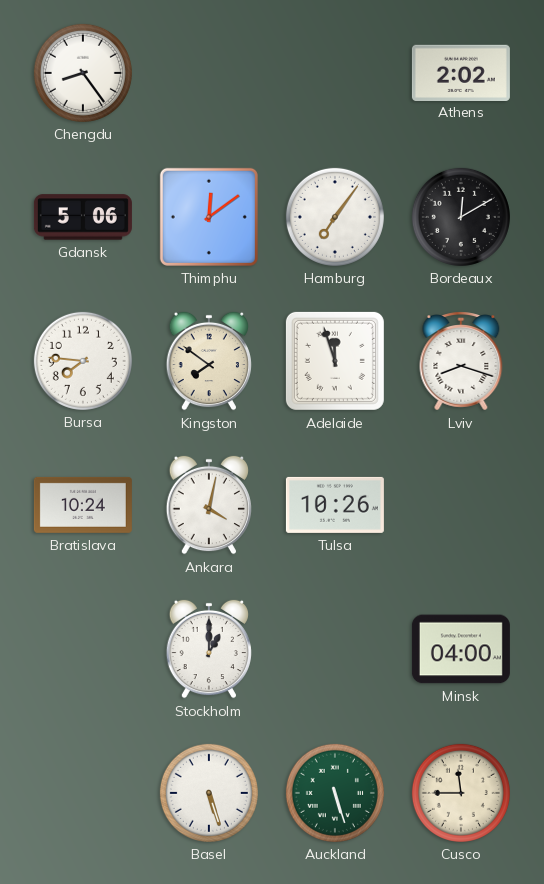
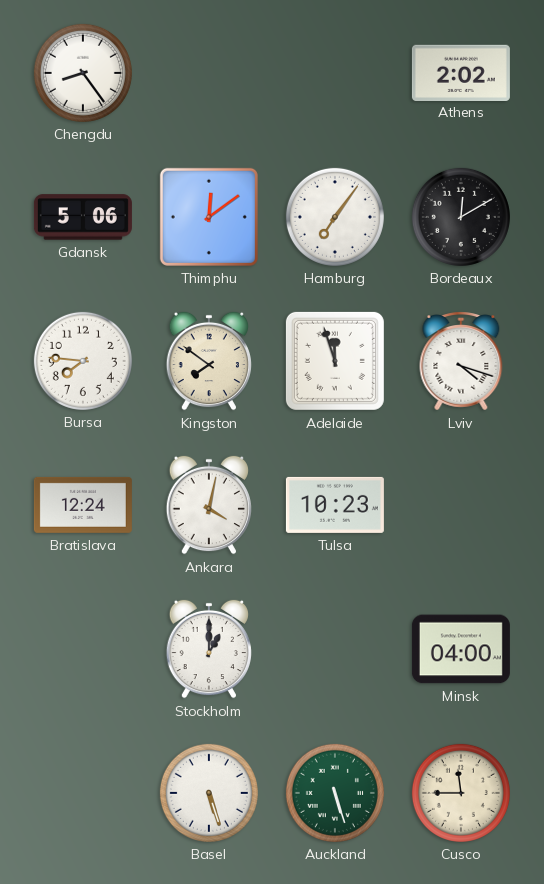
Lviv: 8:18 -> 4:18
Bratislava: 10:24 -> 12:24
Tulsa: 10:26 -> 10:23
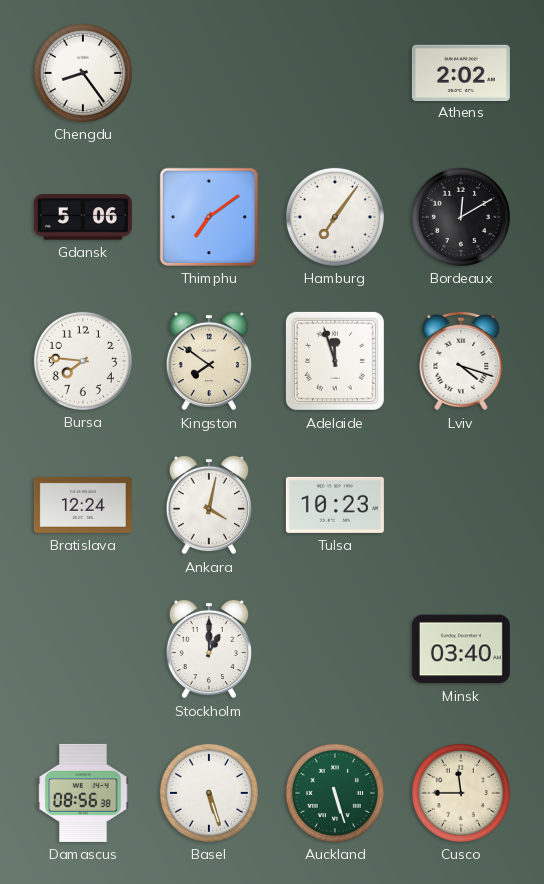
Thimphu: 12:09 -> 7:09
Minsk: 04:00 -> 03:40
Damascus: none -> 08:56
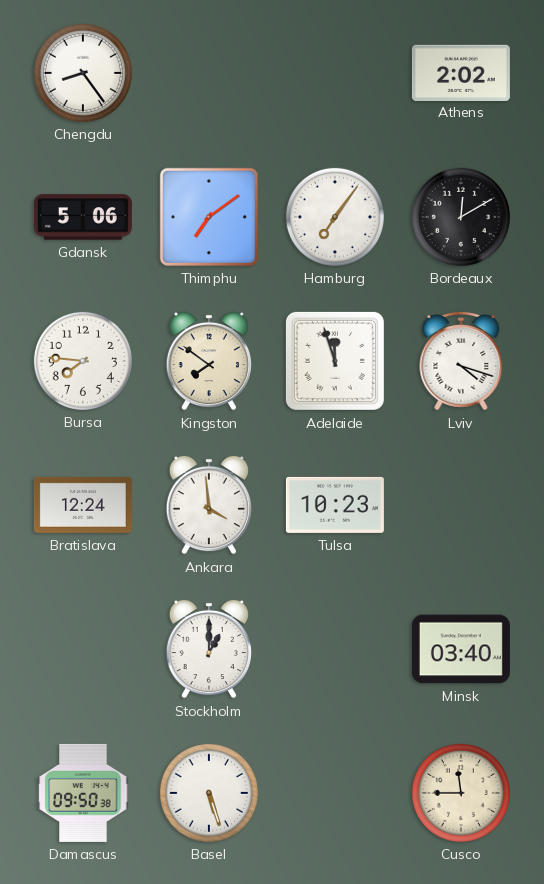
Ankara: 4:02 -> 3:59
Damascus: 08:56 -> 09:50
Auckland: 5:27 -> none
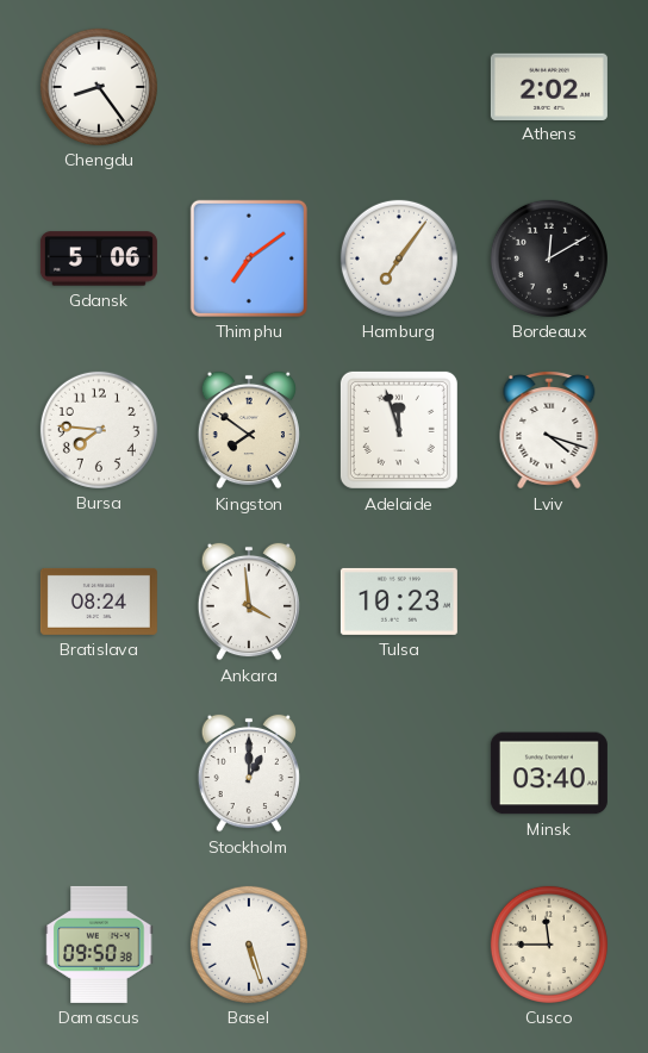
Bratislava: 12:24 -> 08:24
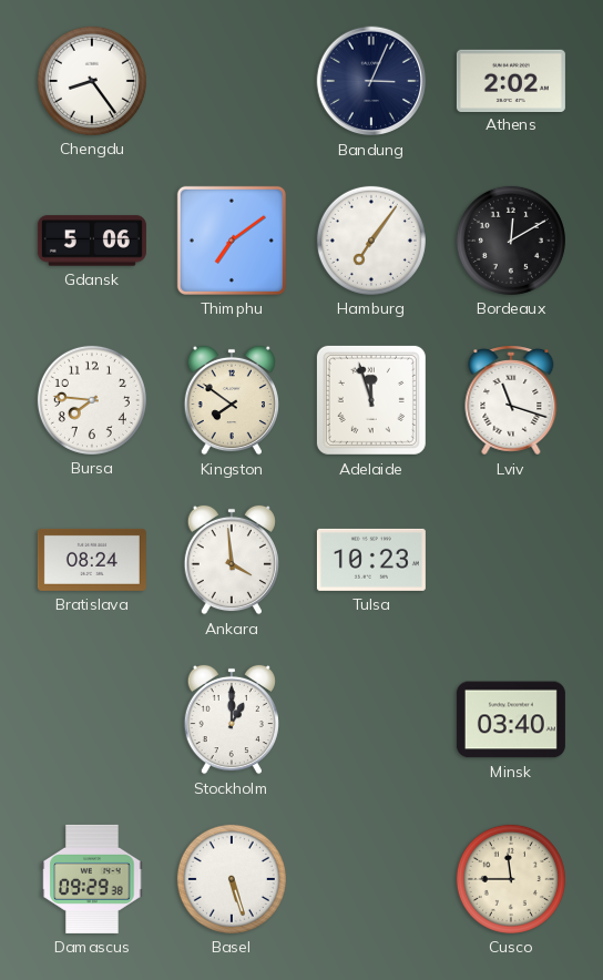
Bandung: none -> 3:04
Lviv: 4:18 -> 11:18
Damascus: 09:50 -> 09:29
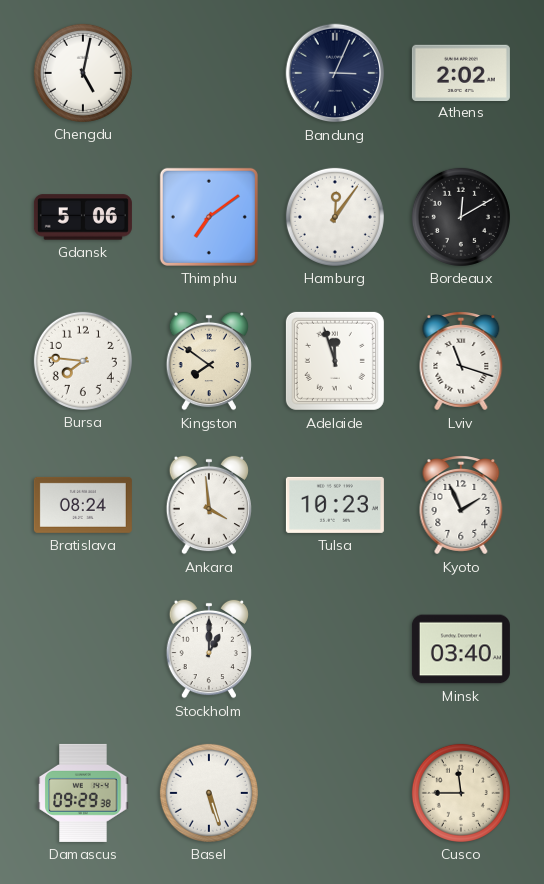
Chengdu: 8:24 -> 5:02
Hamburg: 7:06 -> 12:06
Kyoto: none -> 1:56
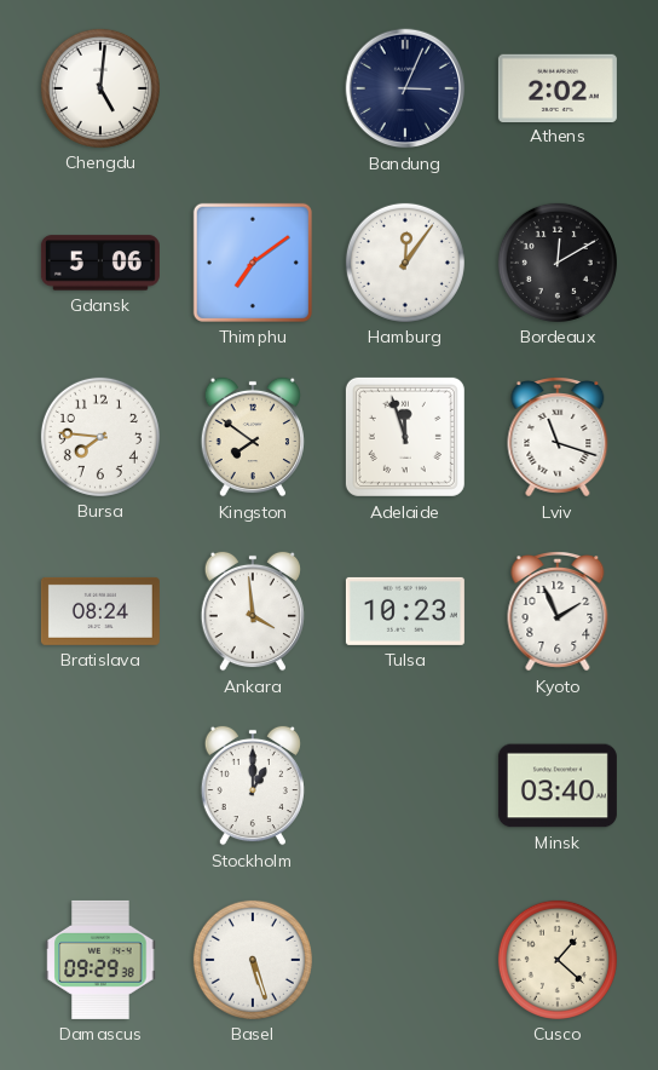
Chengdu: 5:02 -> 5:01
Cusco: 11:45 -> 1:22
